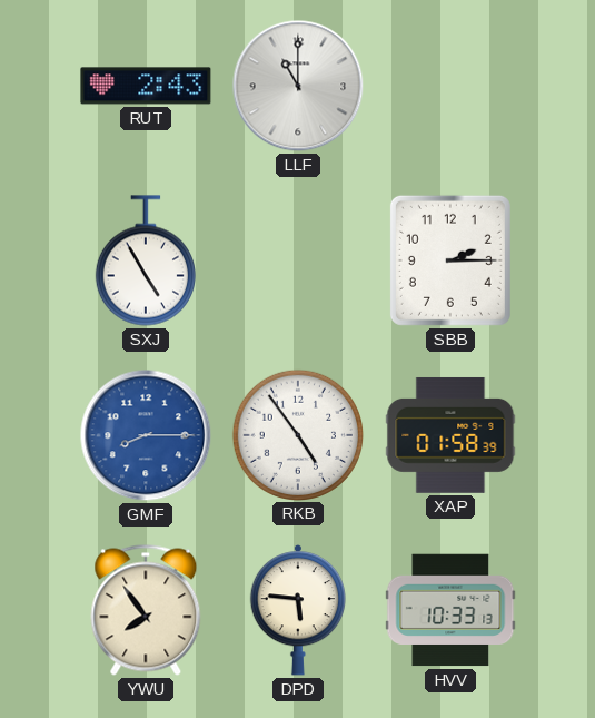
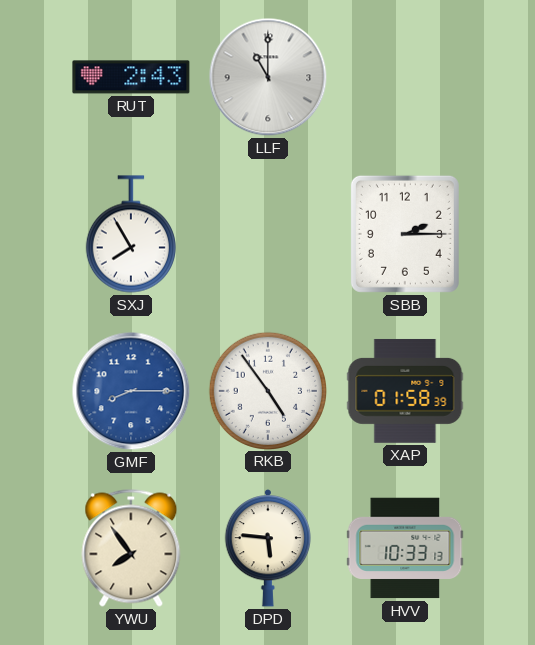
SXJ: 4:55 -> 7:55
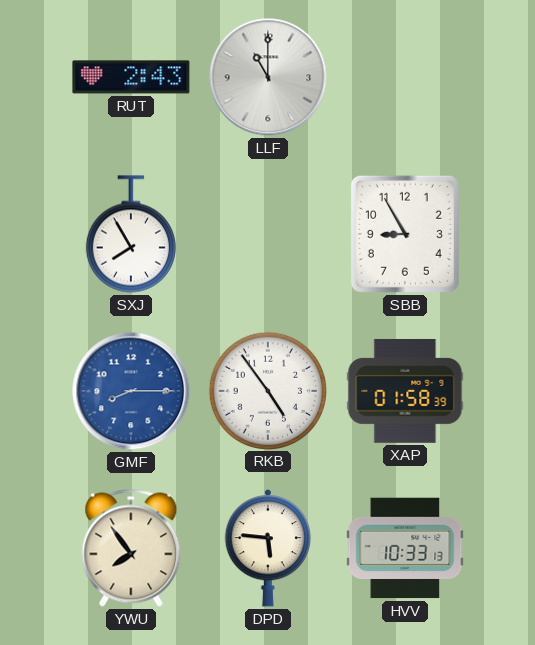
SBB: 2:15 -> 8:55
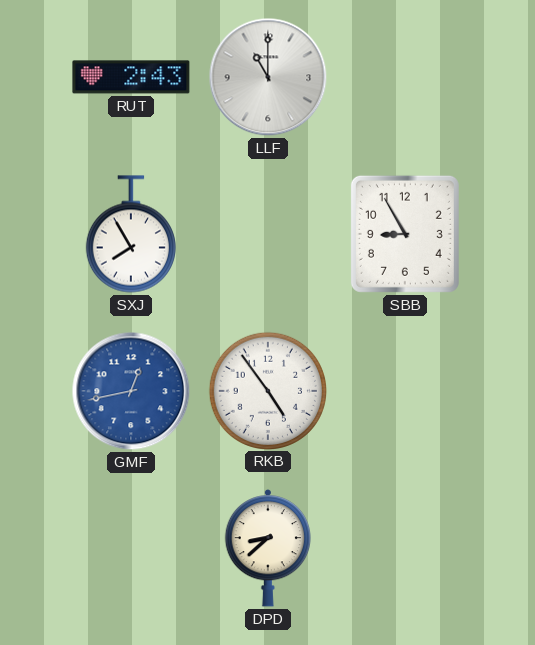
GMF: 8:15 -> 12:43
XAP: 01:58 -> none
YWU: 7:54 -> none
DPD: 5:46 -> 8:38
HVV: 10:33 -> none
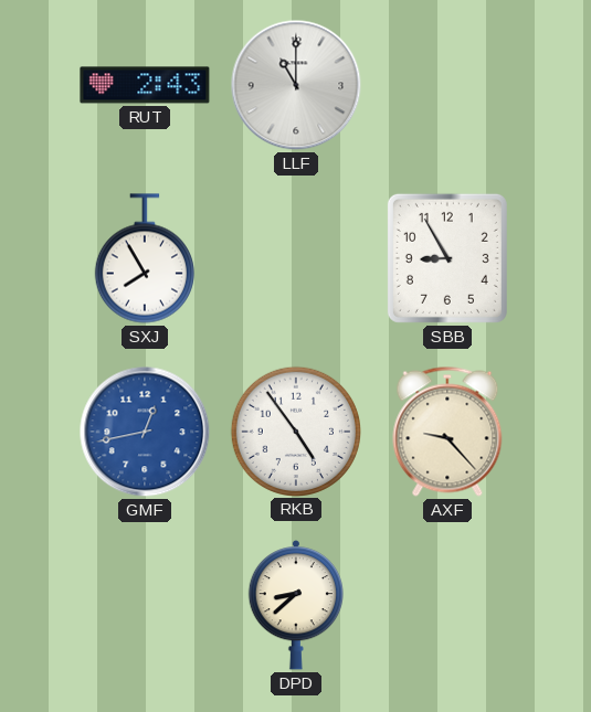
AXF: none -> 9:23
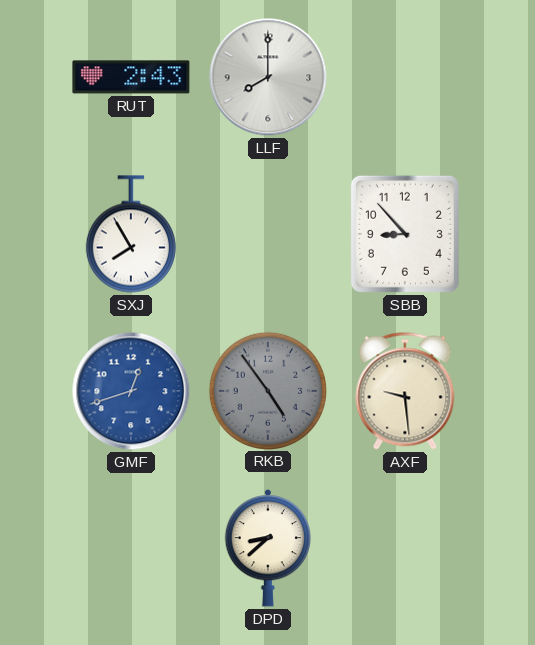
LLF: 11:00 -> 8:00
SBB: 8:55 -> 8:53
GMF: 12:43 -> 12:42
RKB dial: white -> grey
AXF: 9:23 -> 9:29
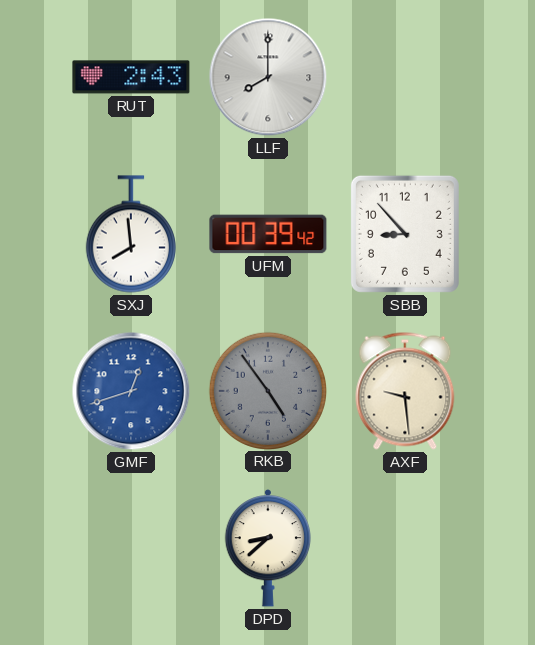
SXJ: 7:55 -> 7:59
UFM: none -> 00:39
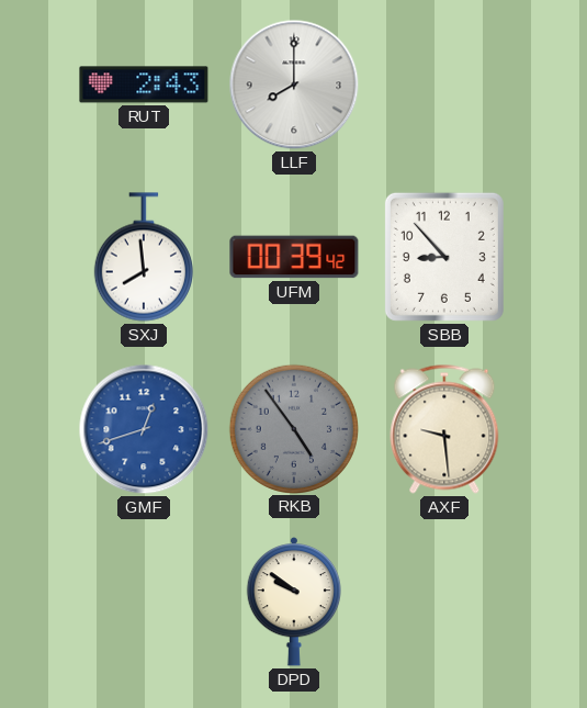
DPD: 8:38 -> 9:51
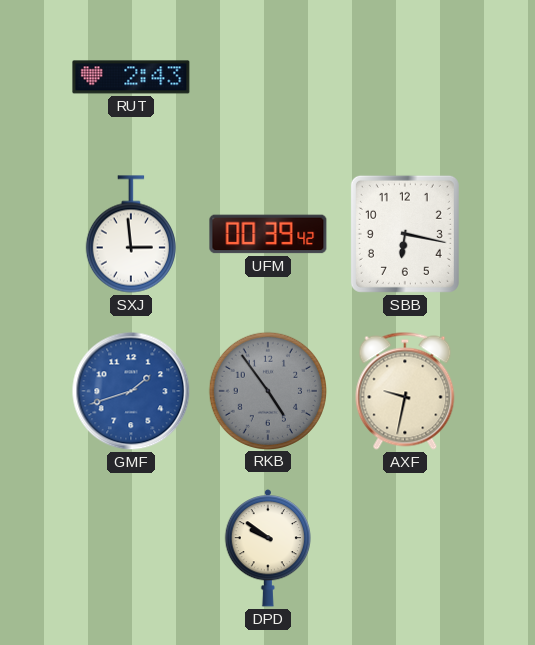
LLF: 8:00 -> none
SXJ: 7:59 -> 2:59
SBB: 8:53 -> 6:17
GMF: 12:42 -> 1:42
AXF: 9:29 -> 9:32
